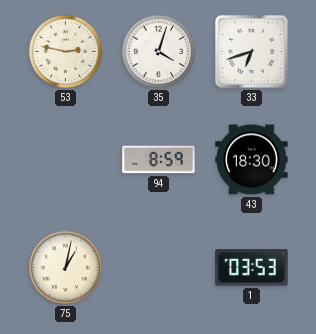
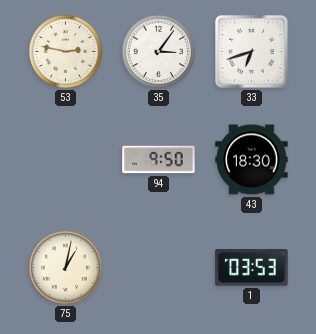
35: 4:03 -> 3:06
94: 8:59 -> 9:50
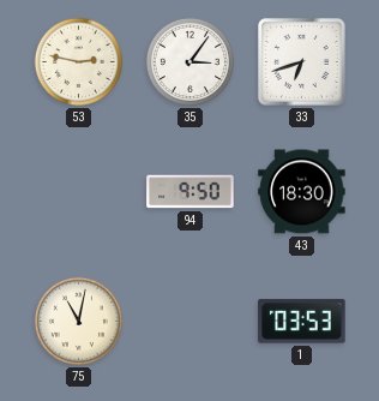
75: 1:02 -> 11:02
